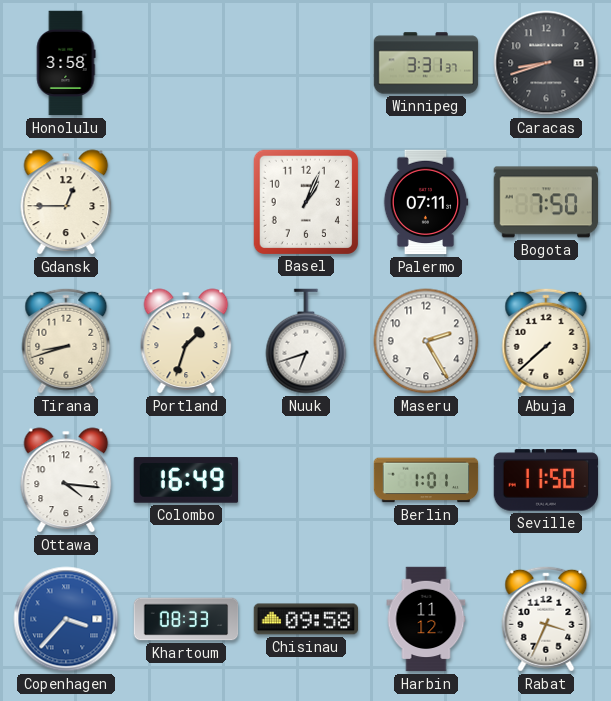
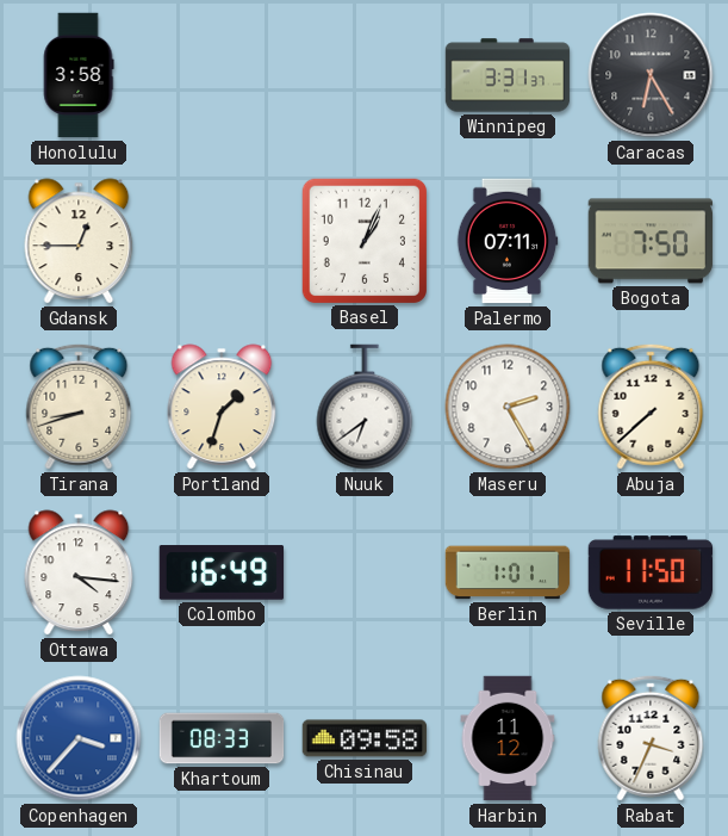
Caracas: 8:42 -> 6:25
Nuuk: 6:42 -> 6:39
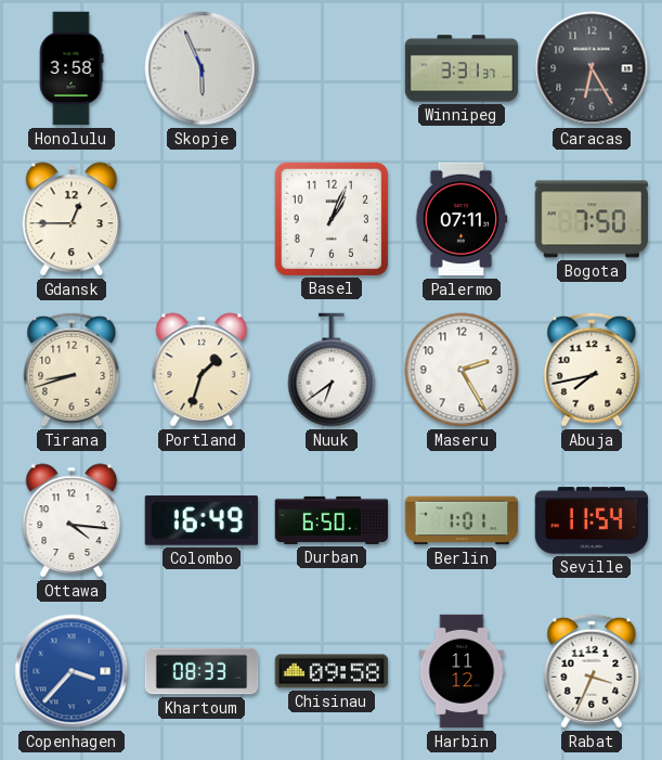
Skopje: none -> 5:56
Abuja: 7:38 -> 7:43
Durban: none -> 6:50
Seville: 11:50 -> 11:54
